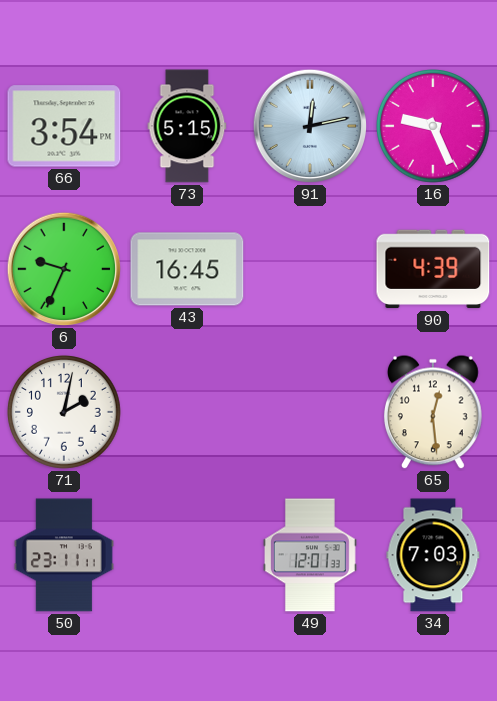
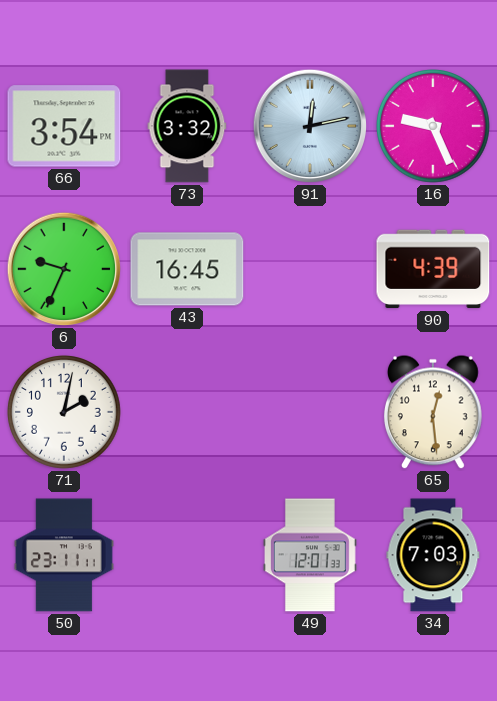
73: 5:15 -> 3:32
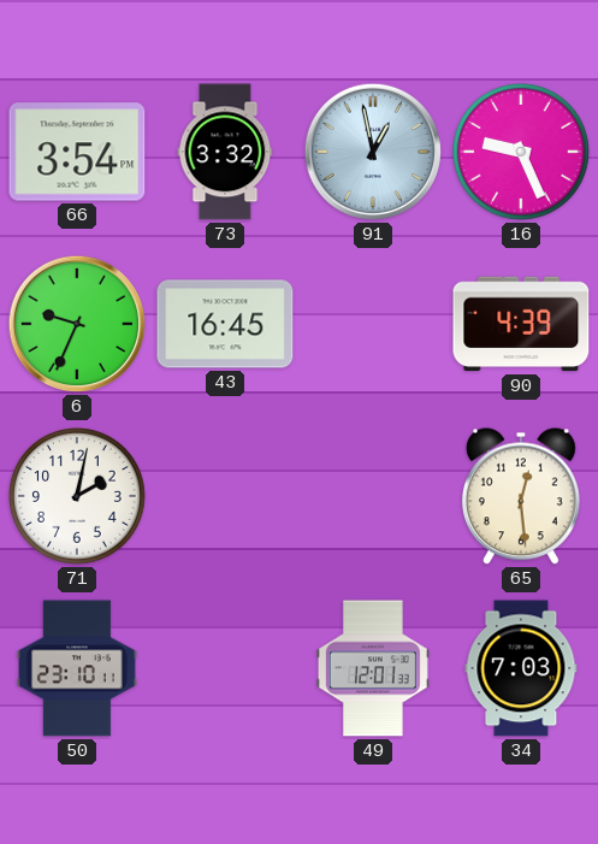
91: 12:13 -> 12:58
50: 23:11 -> 23:10
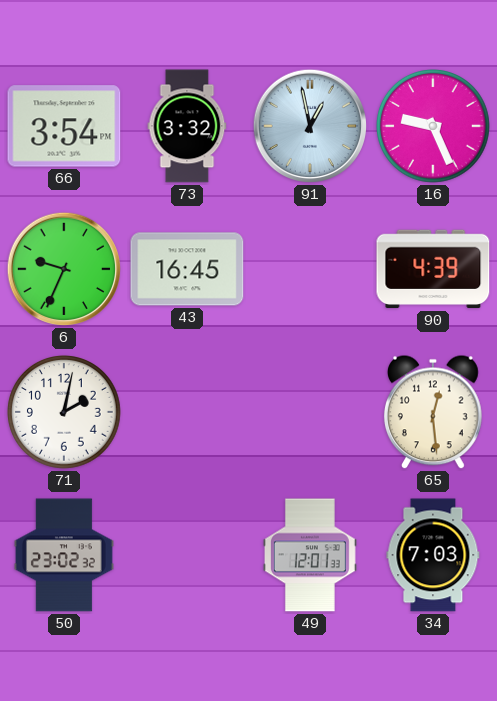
50: 23:10 -> 23:02
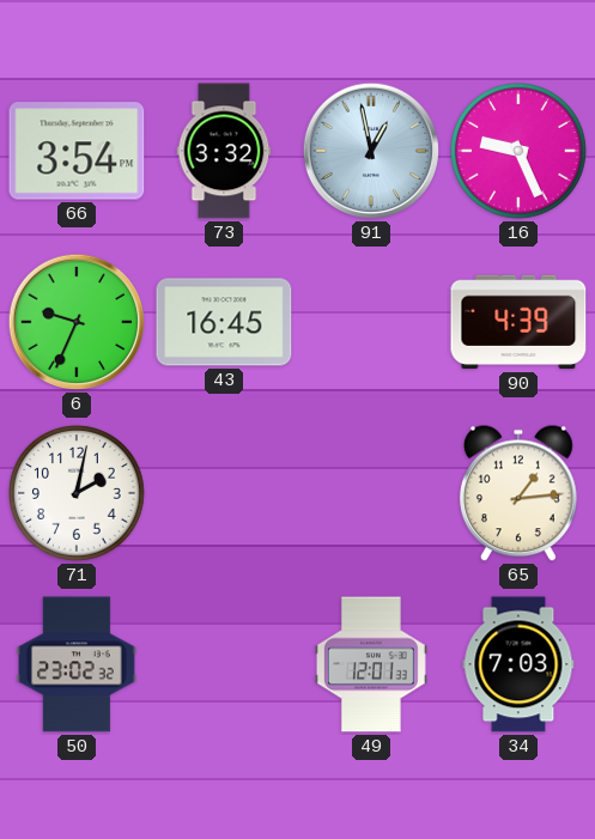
65: 12:29 -> 1:14
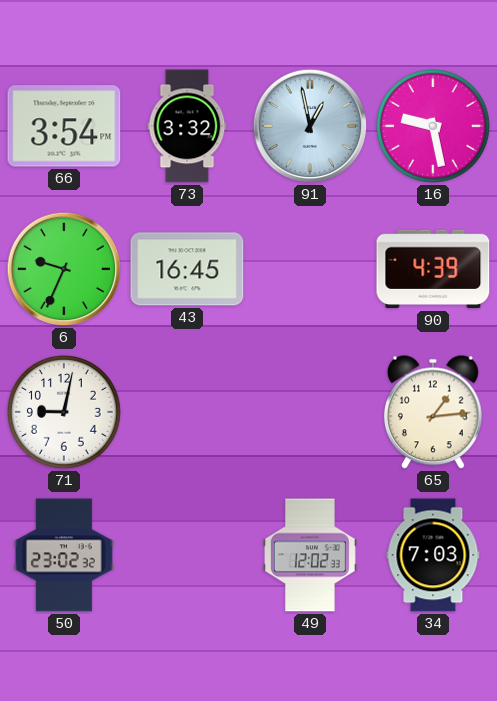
16: 9:26 -> 9:28
71: 2:02 -> 9:02
49: 12:01 -> 12:02
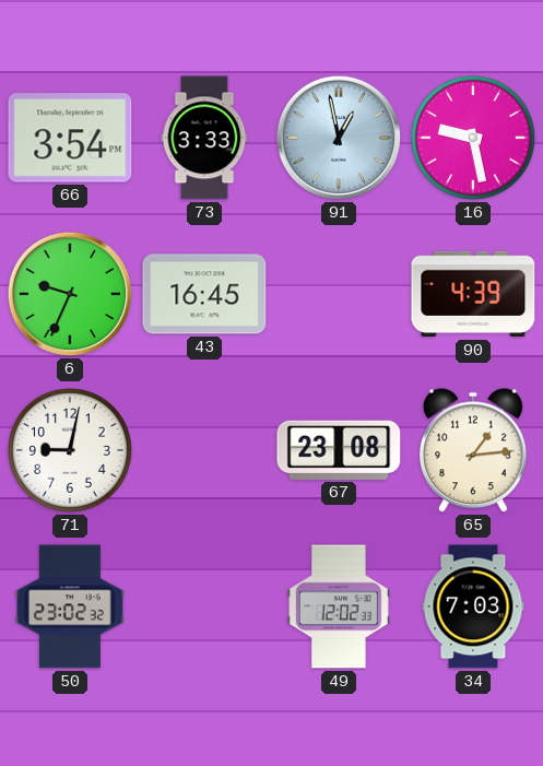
73: 3:32 -> 3:33
67: none -> 23:08
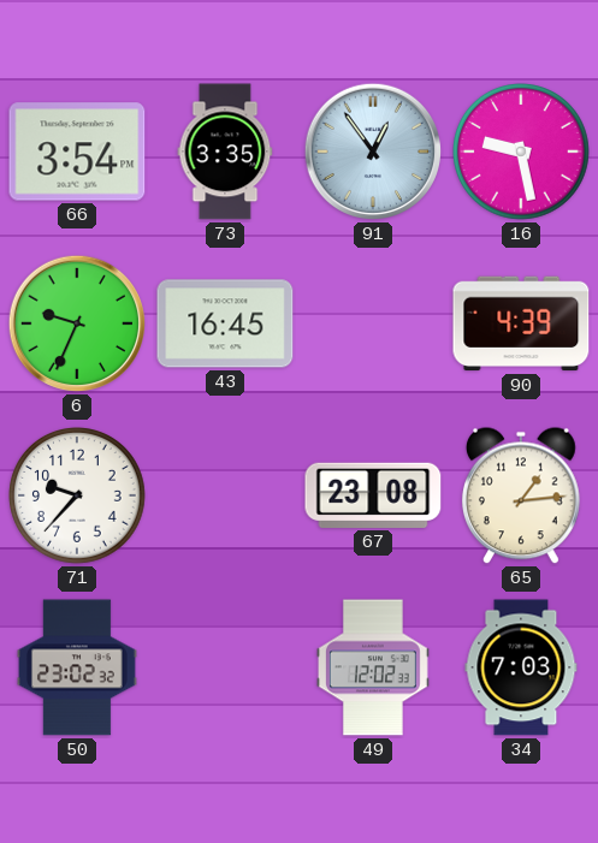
73: 3:33 -> 3:35
91: 12:58 -> 12:54
71: 9:02 -> 9:37
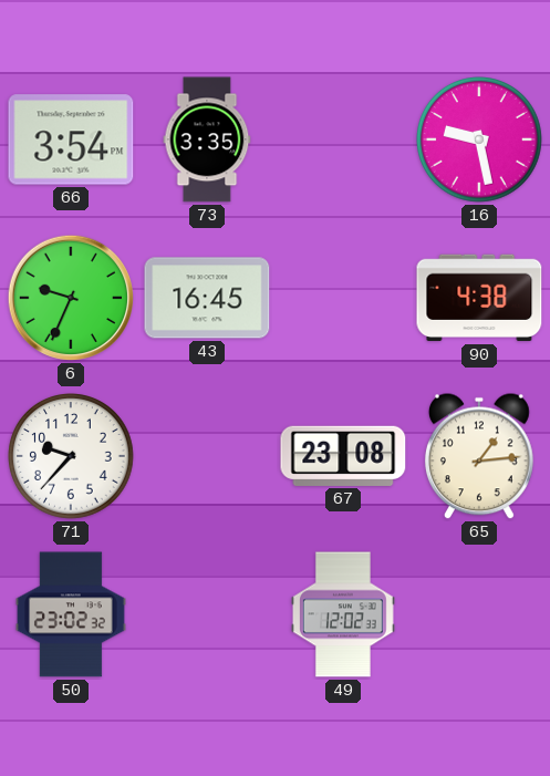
91: 12:54 -> none
90: 4:39 -> 4:38
34: 7:03 -> none
